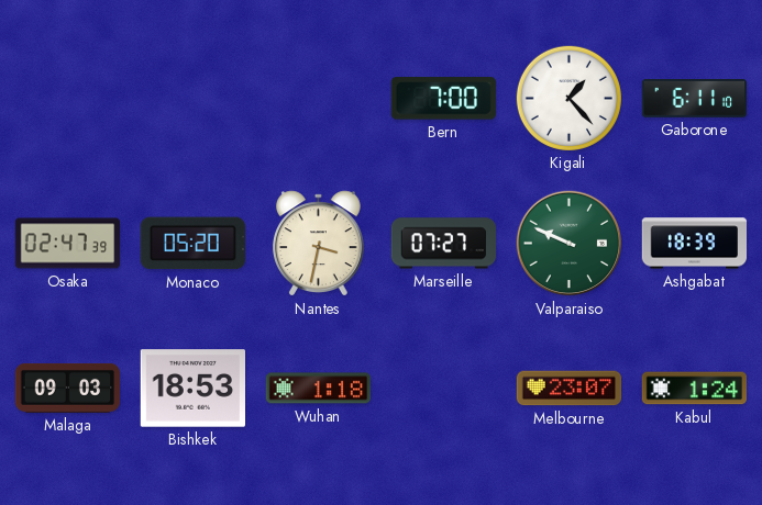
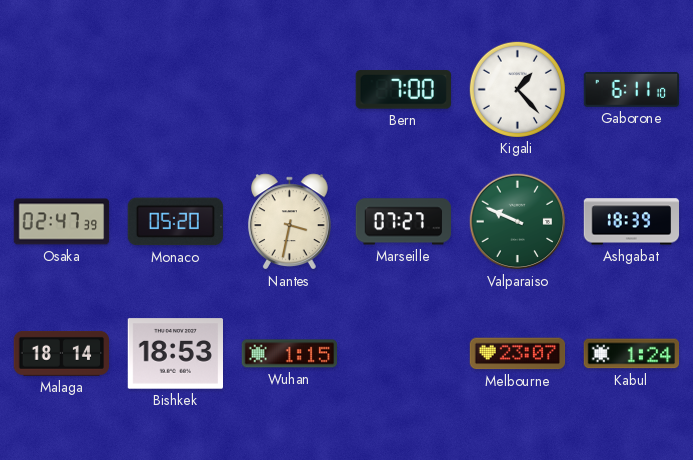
Malaga: 09:03 -> 18:14
Wuhan: 1:18 -> 1:15
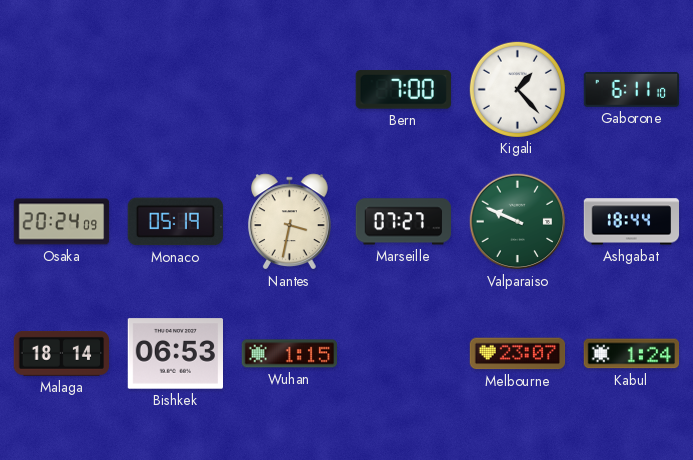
Osaka: 02:47 -> 20:24
Monaco: 05:20 -> 05:19
Ashgabat: 18:39 -> 18:44
Bishkek: 18:53 -> 06:53
